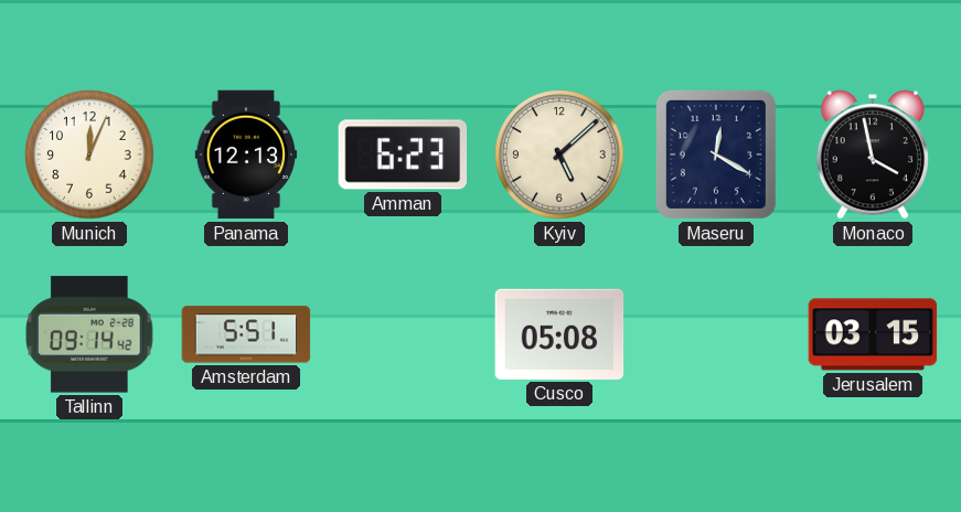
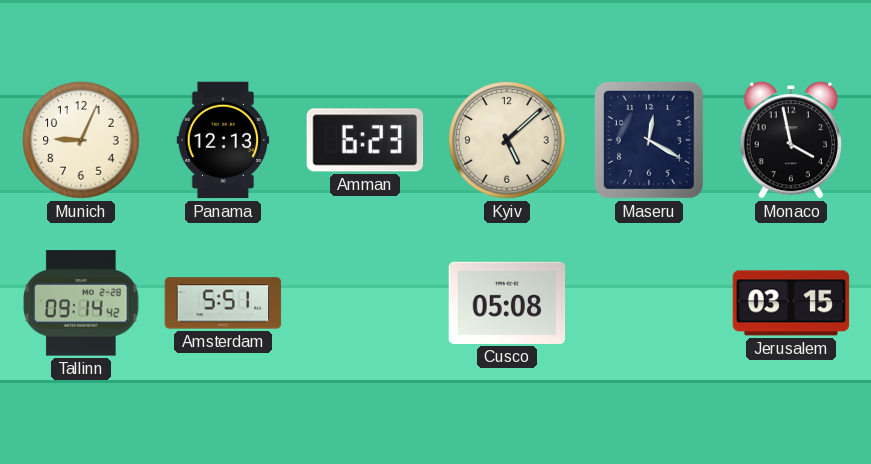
Munich: 12:04 -> 9:04
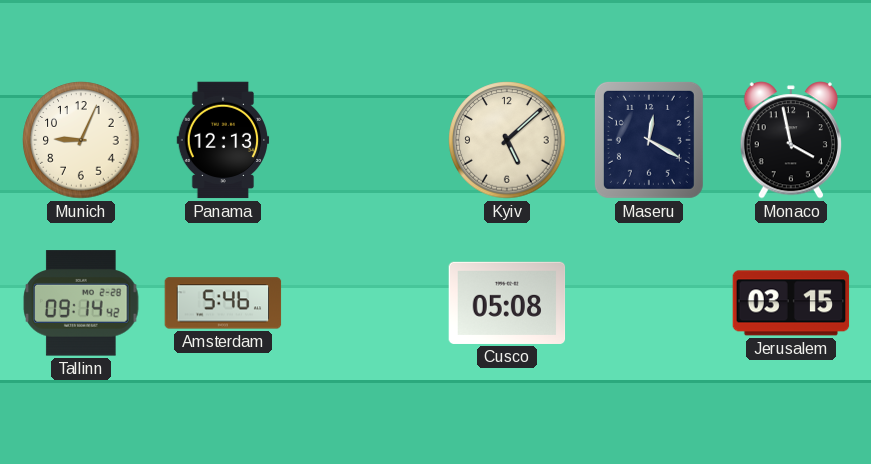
Amman: 6:23 -> none
Amsterdam: 5:51 -> 5:46
